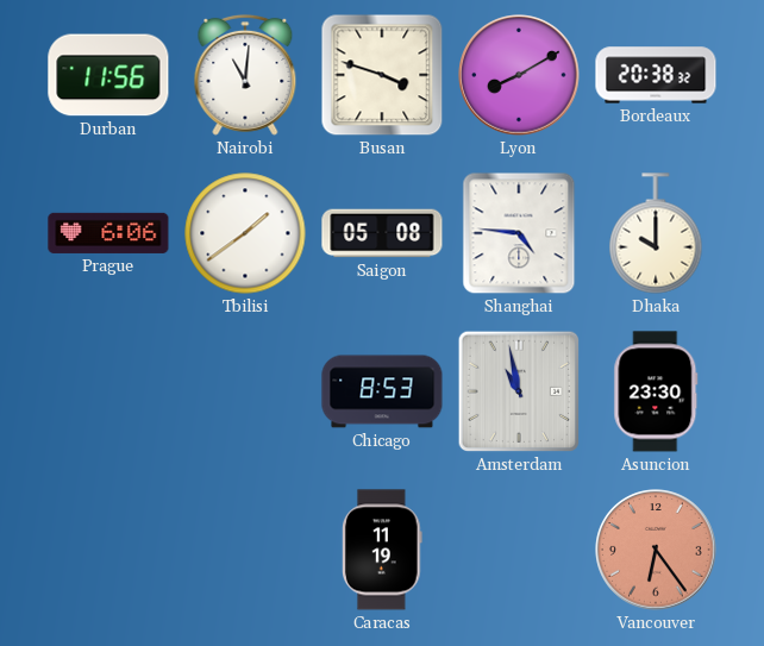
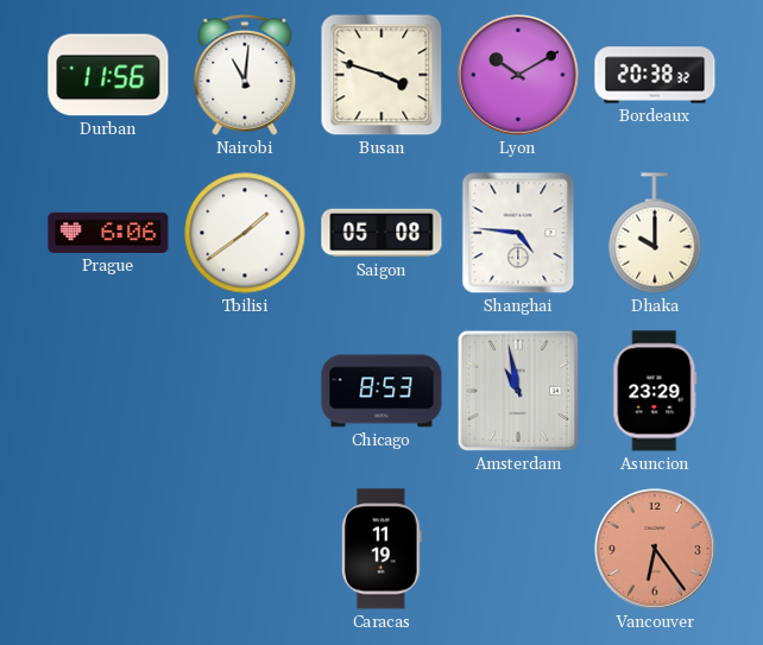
Lyon: 8:10 -> 10:10
Asuncion: 23:30 -> 23:29
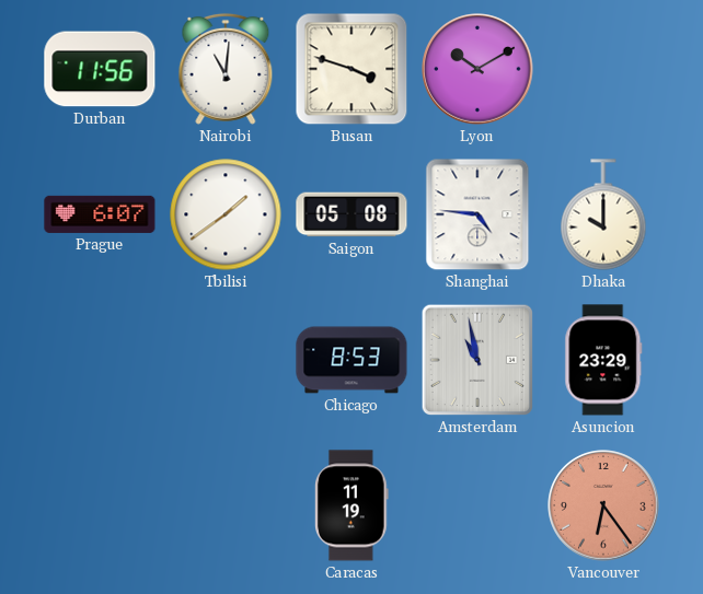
Bordeaux: 20:38 -> none
Prague: 6:06 -> 6:07
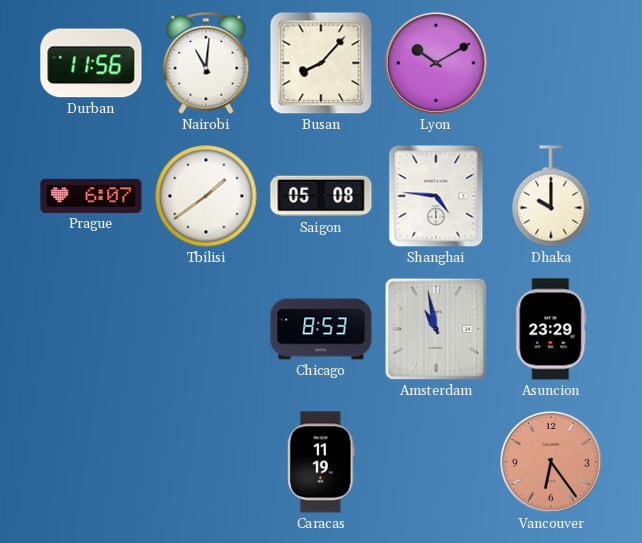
Busan: 3:48 -> 8:07
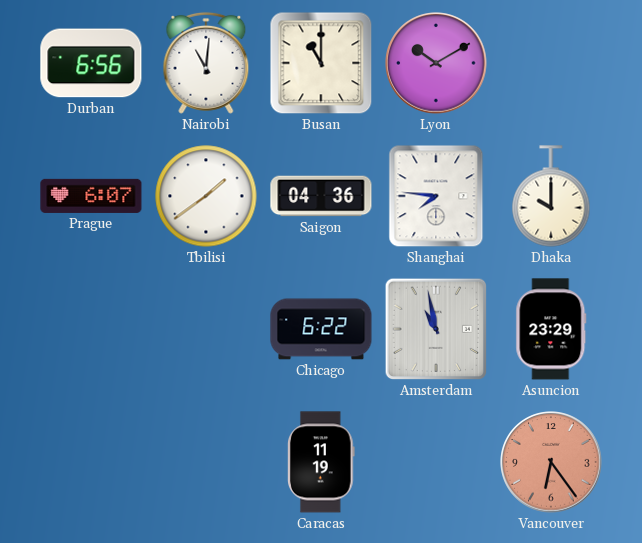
Durban: 11:56 -> 6:56
Busan: 8:07 -> 11:00
Saigon: 05:08 -> 04:36
Shanghai: 4:46 -> 7:46
Chicago: 8:53 -> 6:22
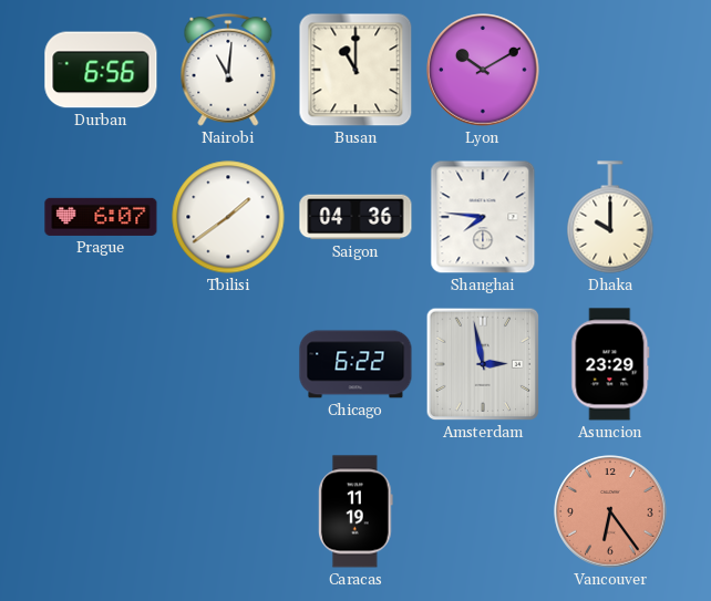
Amsterdam: 10:58 -> 2:58
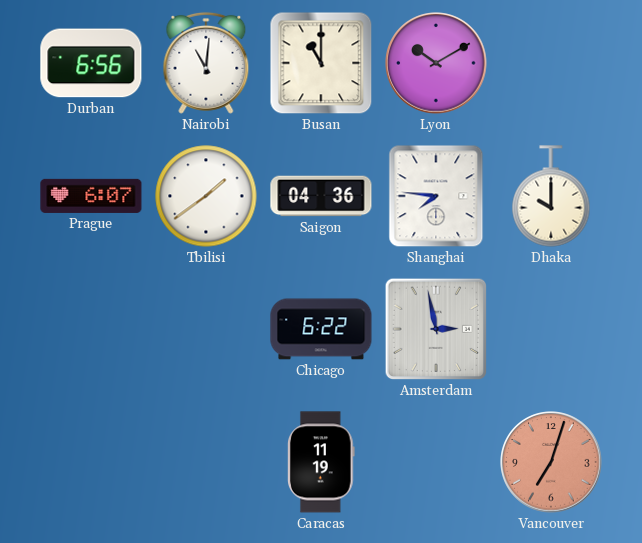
Asuncion: 23:29 -> none
Vancouver: 6:24 -> 7:03
